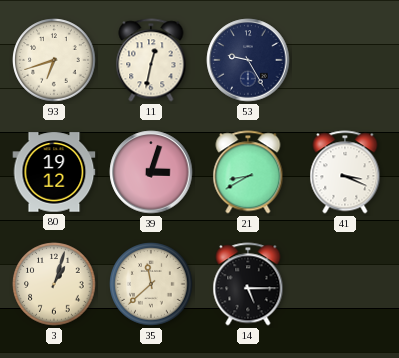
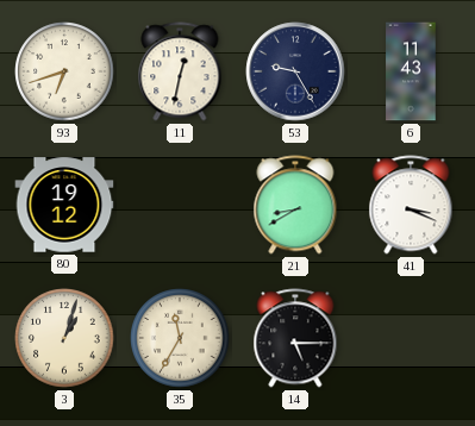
6: none -> 11:43
39: 3:03 -> none
35: 11:38 -> 11:35
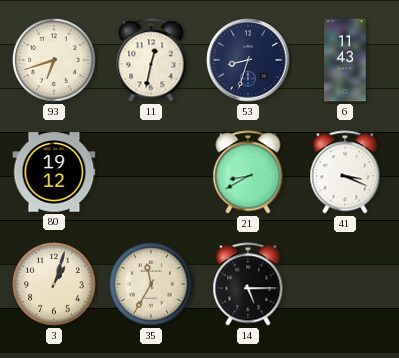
53: 9:25 -> 8:33
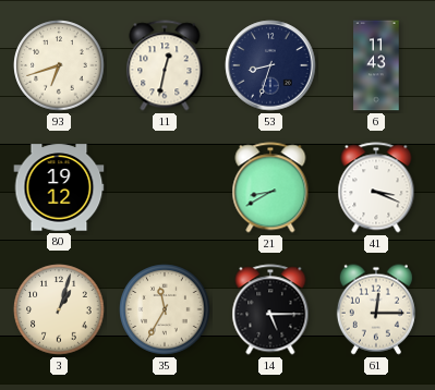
61: none -> 12:15
